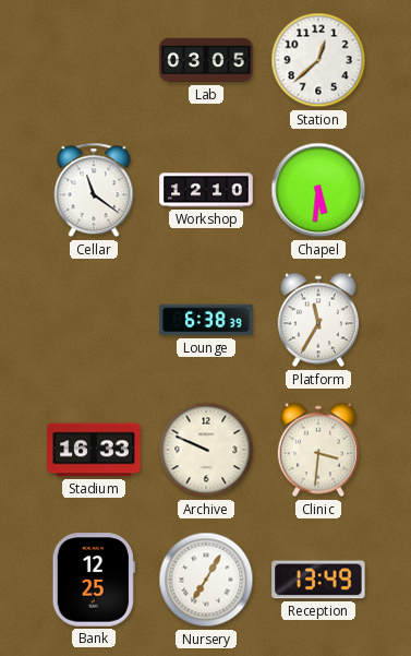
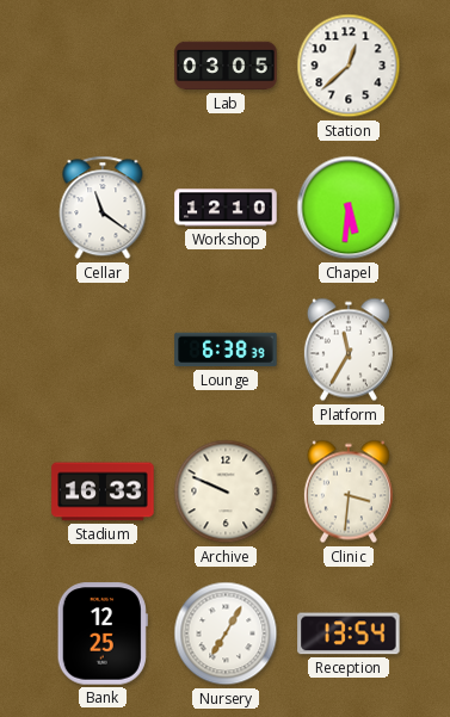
Reception: 13:49 -> 13:54
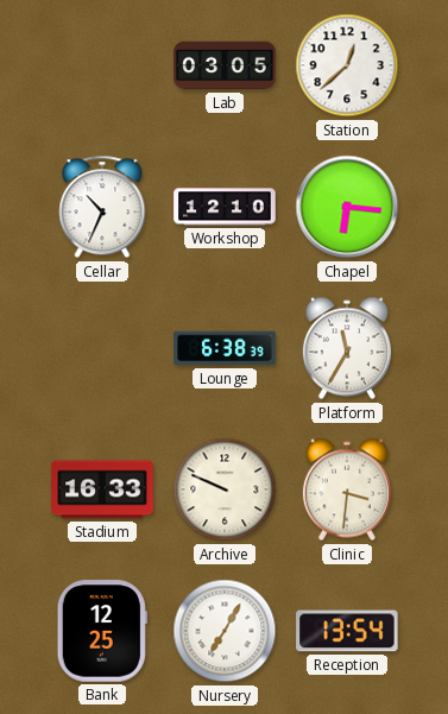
Cellar: 11:21 -> 10:34
Chapel: 5:31 -> 6:16
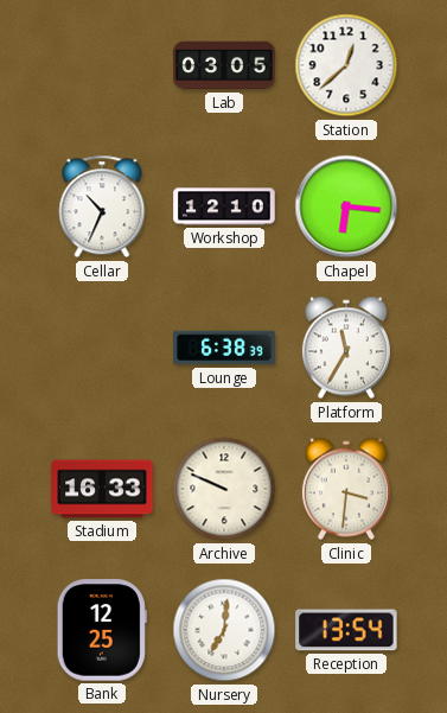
Nursery: 7:05 -> 7:01
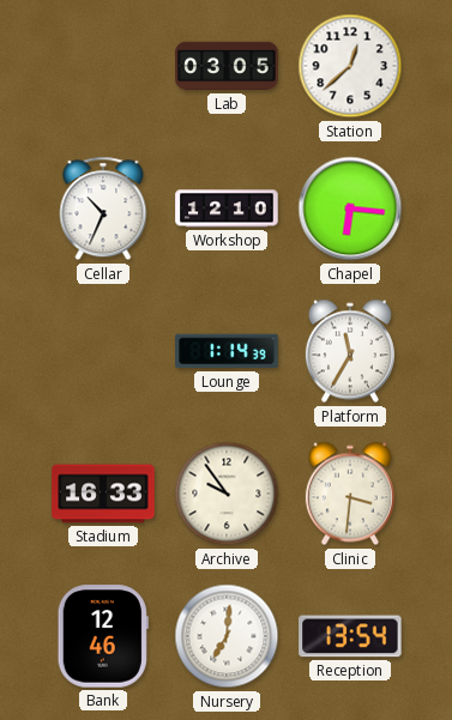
Lounge: 6:38 -> 1:14
Archive: 9:49 -> 9:54
Bank: 12:25 -> 12:46
